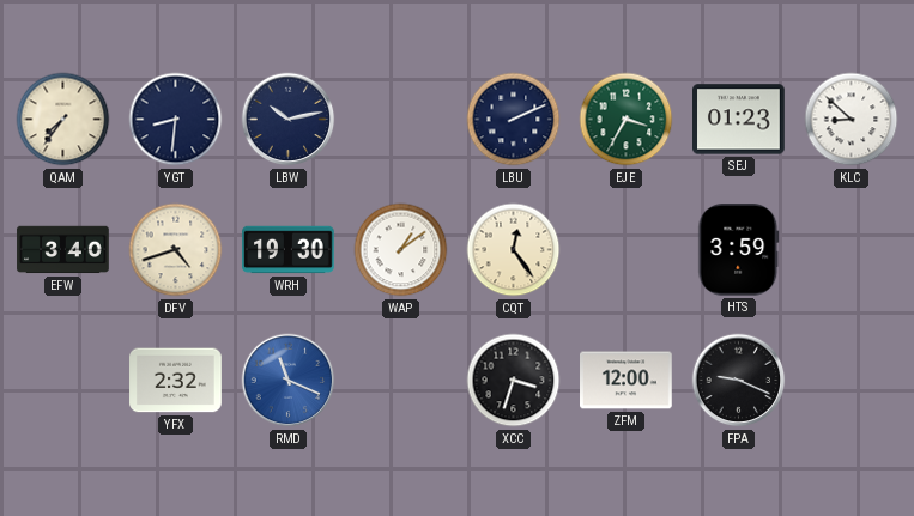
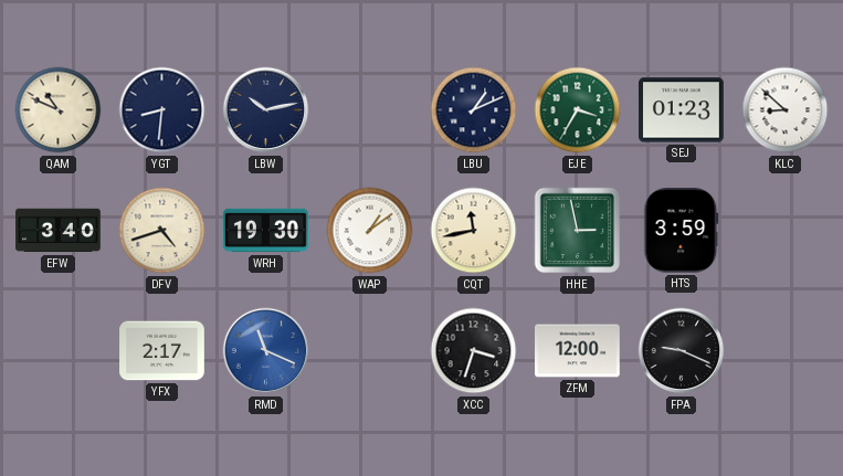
QAM: 7:36 -> 10:49
LBU: 2:11 -> 1:11
CQT: 12:24 -> 11:43
HHE: none -> 2:58
YFX: 2:32 -> 2:17
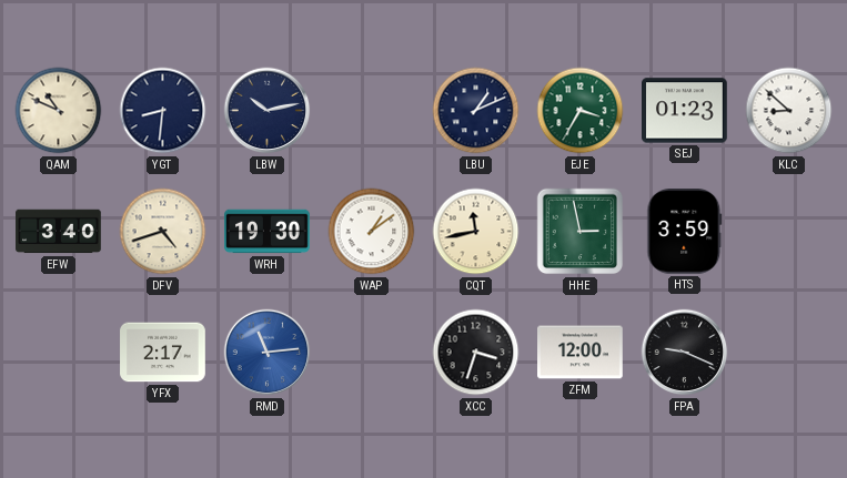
RMD: 11:19 -> 11:14
